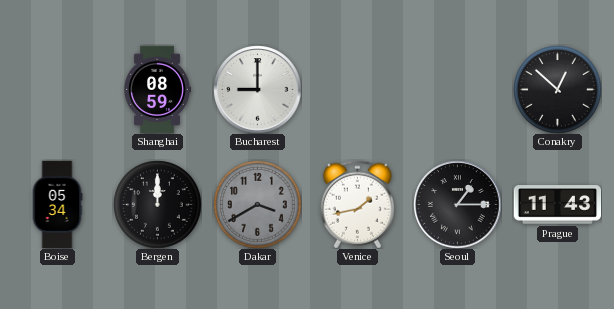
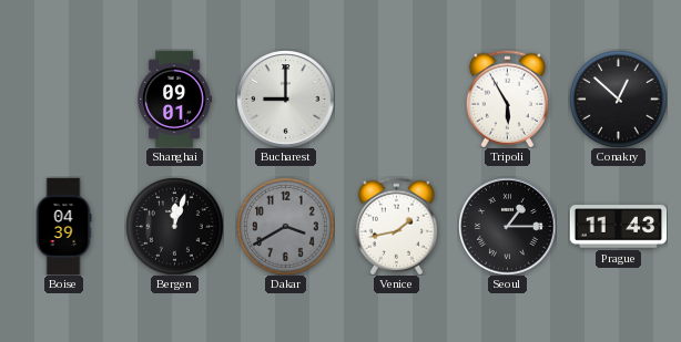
Shanghai: 08:59 -> 09:01
Tripoli: none -> 5:55
Boise: 05:34 -> 04:39
Bergen: 12:00 -> 12:03
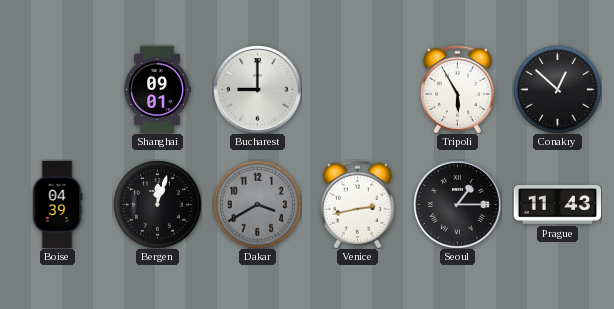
Venice: 1:43 -> 2:43
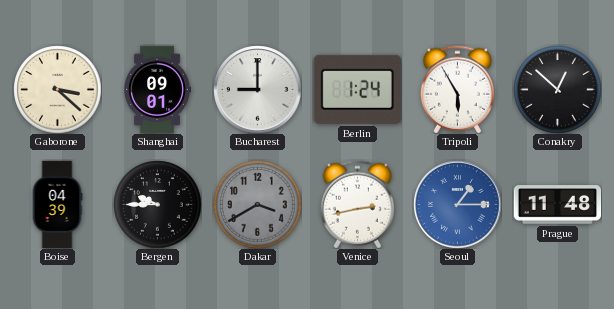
Gaborone: none -> 3:22
Berlin: none -> 1:24
Bergen: 12:03 -> 9:45
Seoul dial: black -> blue
Prague: 11:43 -> 11:48
